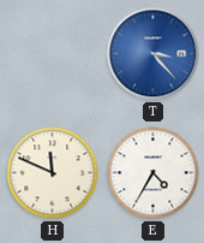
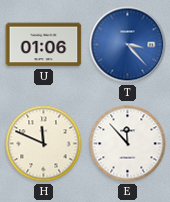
U: none -> 01:06
E: 4:35 -> 11:53
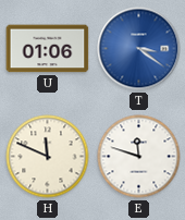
T: 3:23 -> 3:21
E: 11:53 -> 11:48
